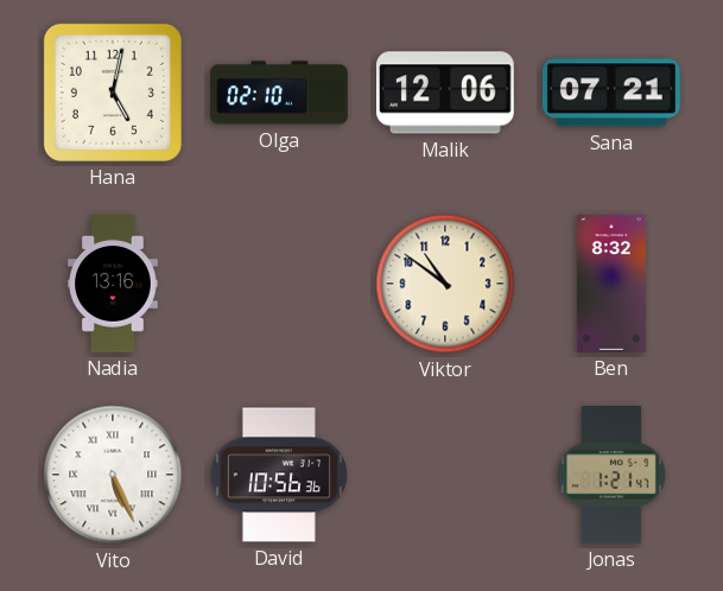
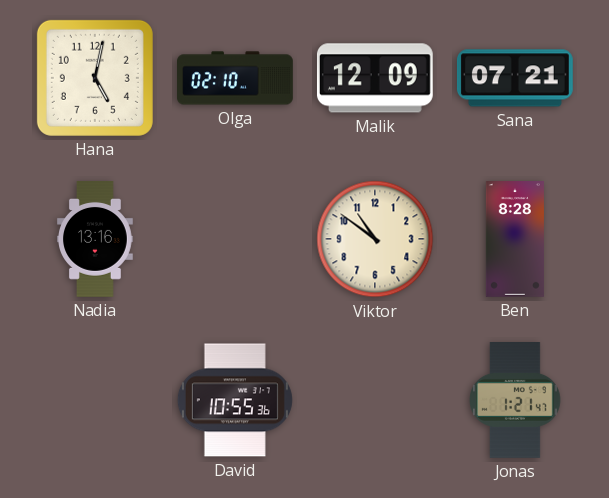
Malik: 12:06 -> 12:09
Ben: 8:32 -> 8:28
Vito: 5:26 -> none
David: 10:56 -> 10:55
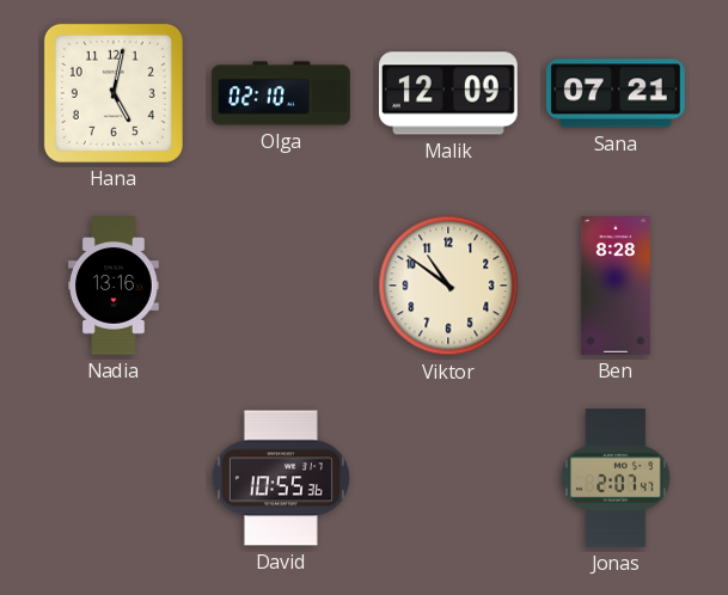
Jonas: 1:21 -> 2:07
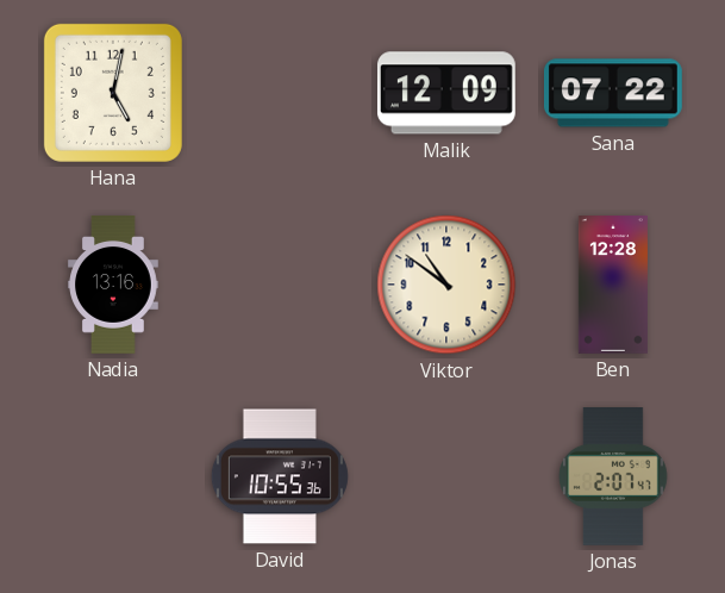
Olga: 02:10 -> none
Sana: 07:21 -> 07:22
Ben: 8:28 -> 12:28
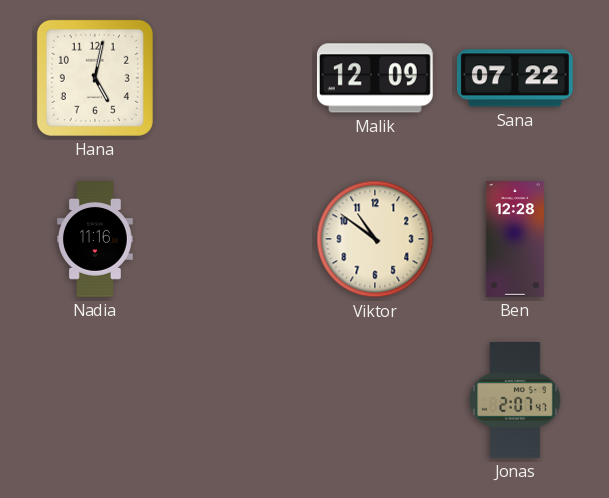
Nadia: 13:16 -> 11:16
David: 10:55 -> none
